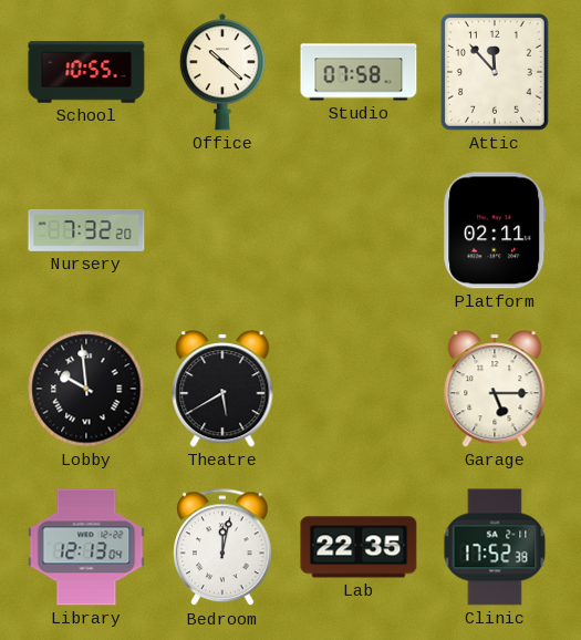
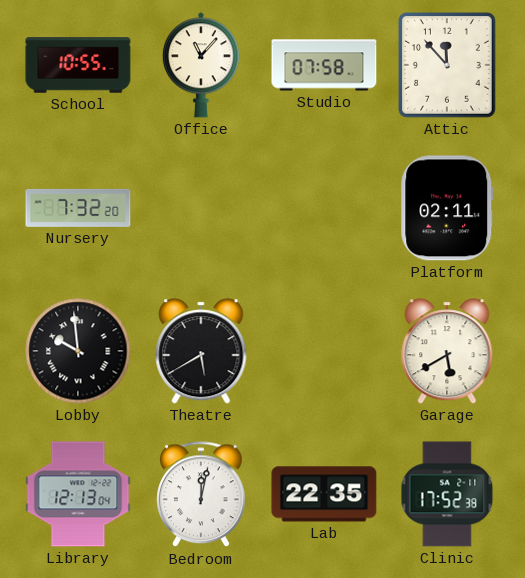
Office: 10:22 -> 11:07
Garage: 5:15 -> 5:40
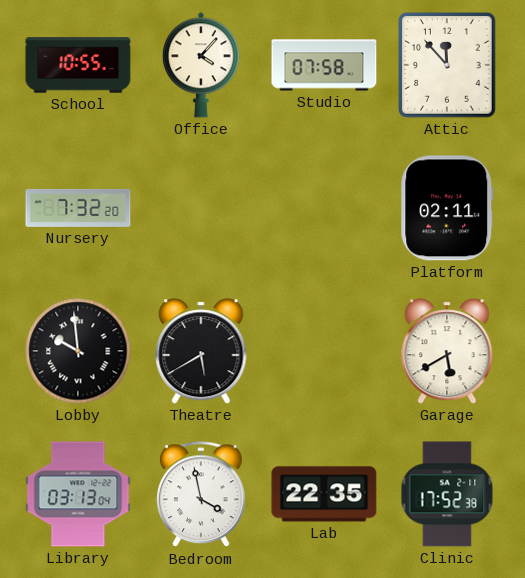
Office: 11:07 -> 4:07
Library: 12:13 -> 03:13
Bedroom: 12:02 -> 3:58
